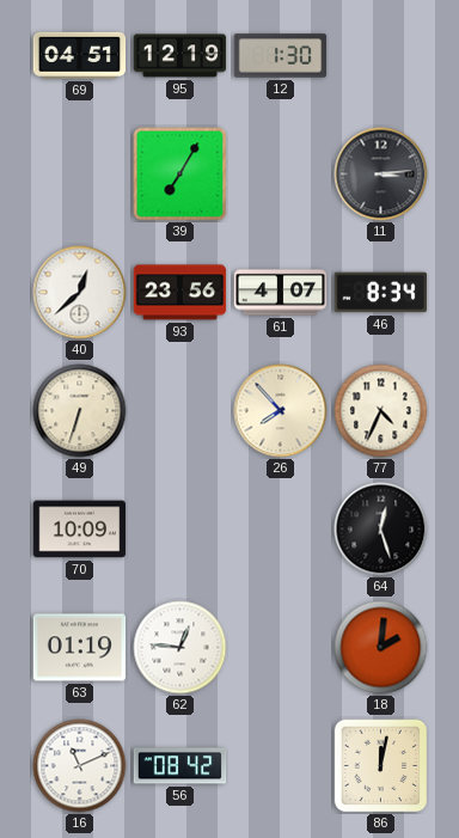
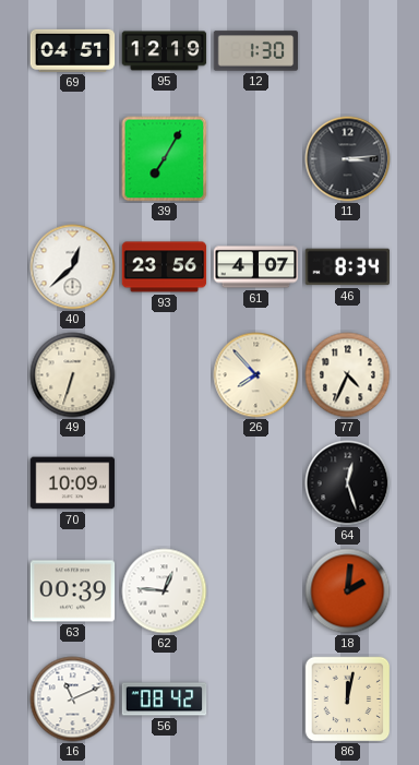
63: 01:19 -> 00:39
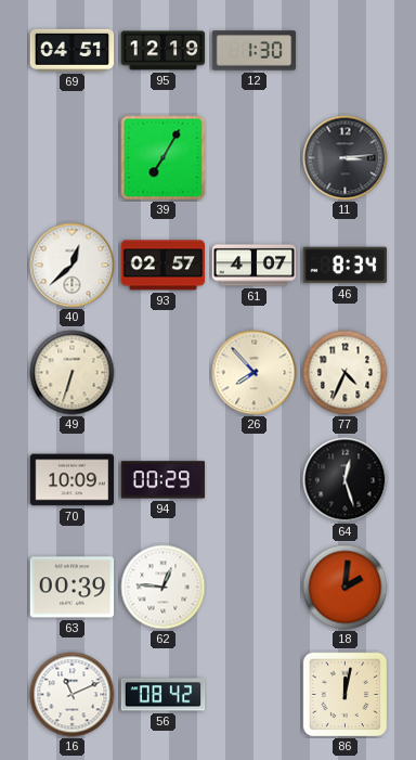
93: 23:56 -> 02:57
94: none -> 00:29
